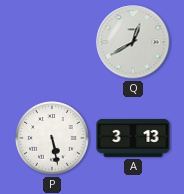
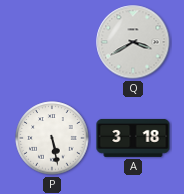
Q: 12:40 -> 3:40
A: 3:13 -> 3:18
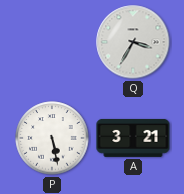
Q: 3:40 -> 3:35
A: 3:18 -> 3:21
